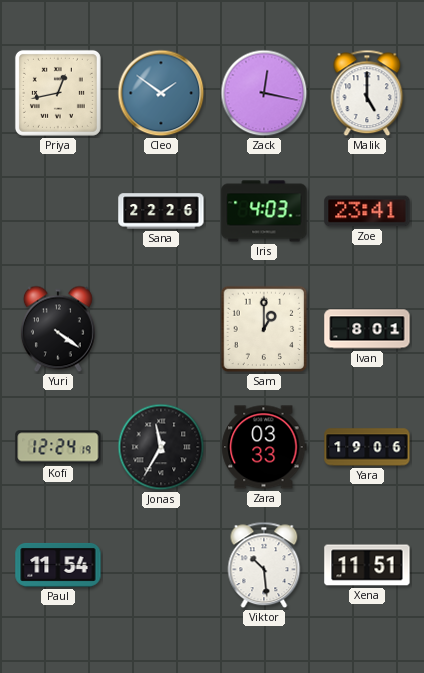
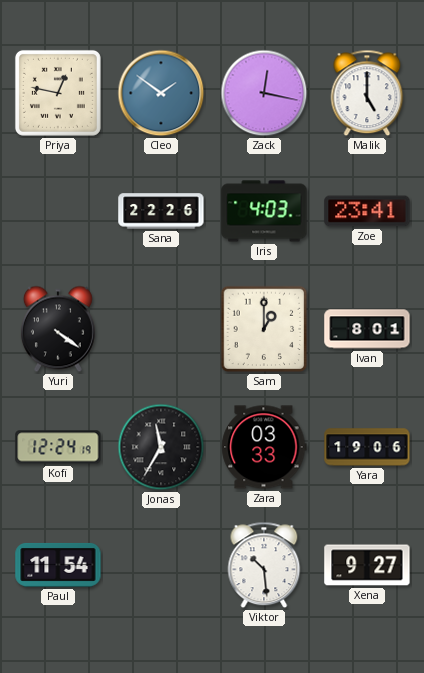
Priya: 12:43 -> 12:47
Xena: 11:51 -> 9:27
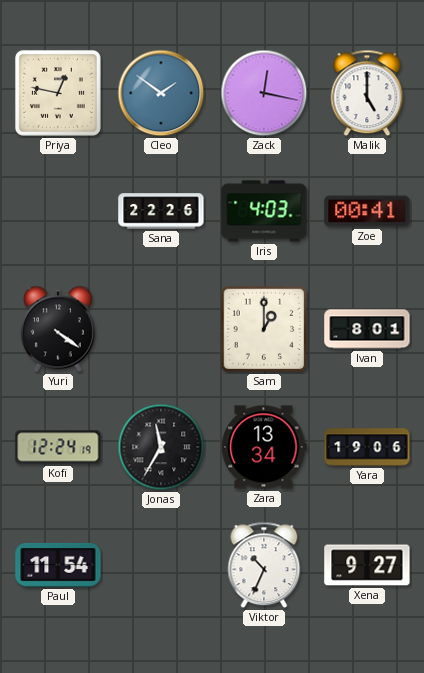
Zoe: 23:41 -> 00:41
Zara: 03:33 -> 13:34
Viktor: 10:29 -> 10:34
